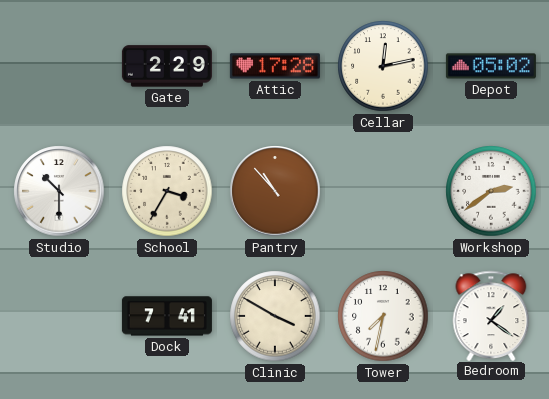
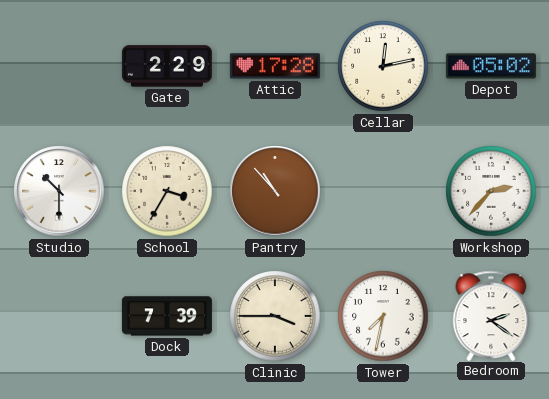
Workshop: 2:39 -> 2:37
Dock: 7:41 -> 7:39
Clinic: 3:50 -> 3:45
Bedroom: 1:21 -> 2:21
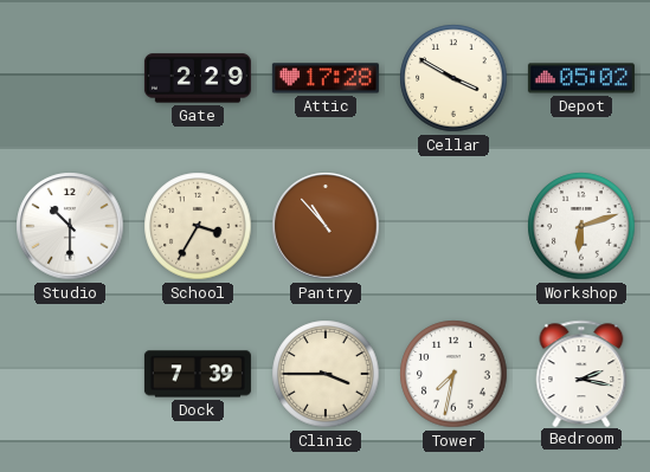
Cellar: 12:13 -> 3:50
Workshop: 2:37 -> 6:12
Bedroom: 2:21 -> 2:17
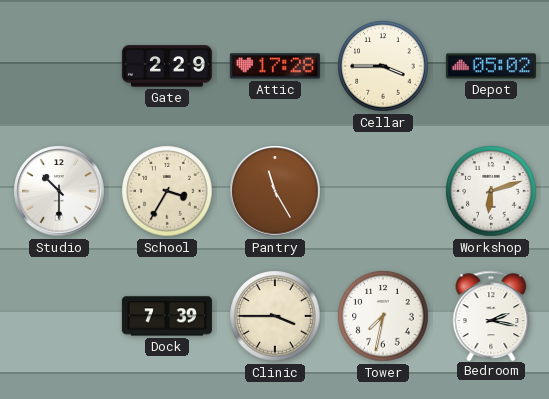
Cellar: 3:50 -> 3:45
Pantry: 10:53 -> 11:25
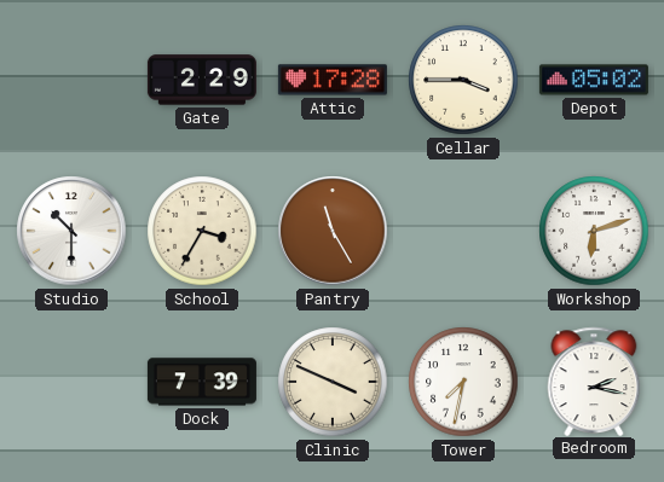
Clinic: 3:45 -> 3:49
